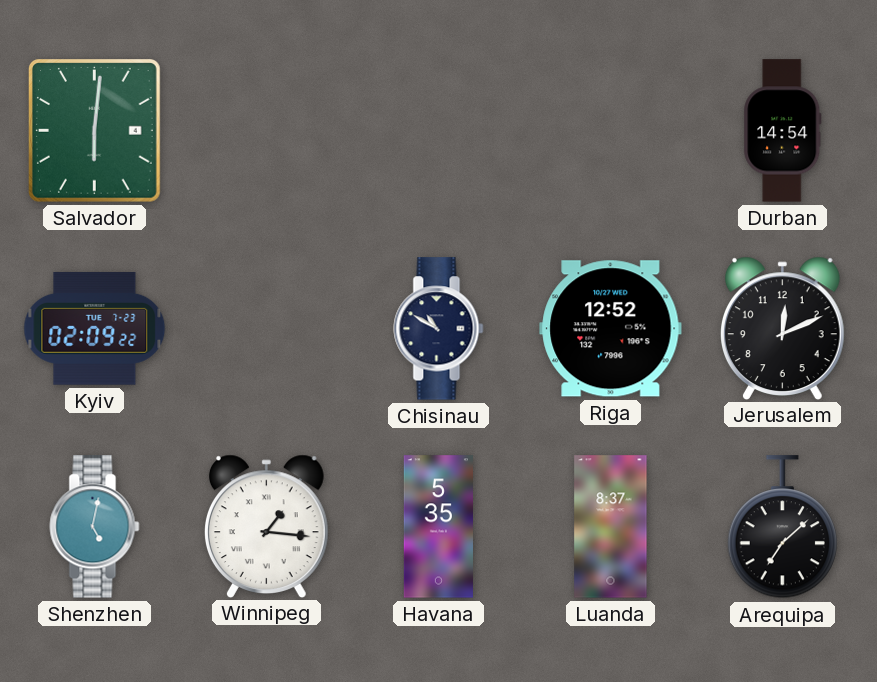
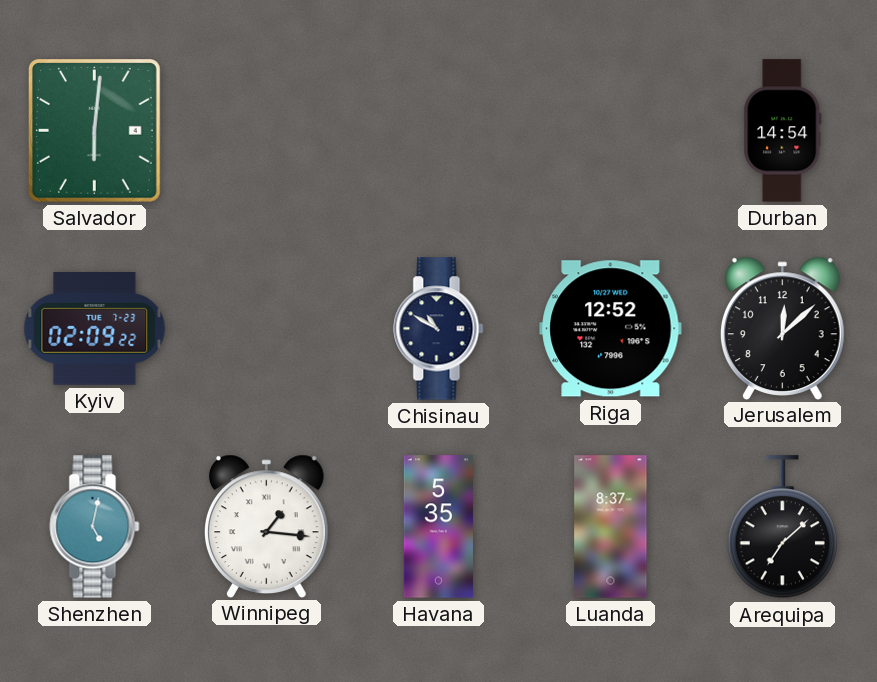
Jerusalem: 12:11 -> 12:08
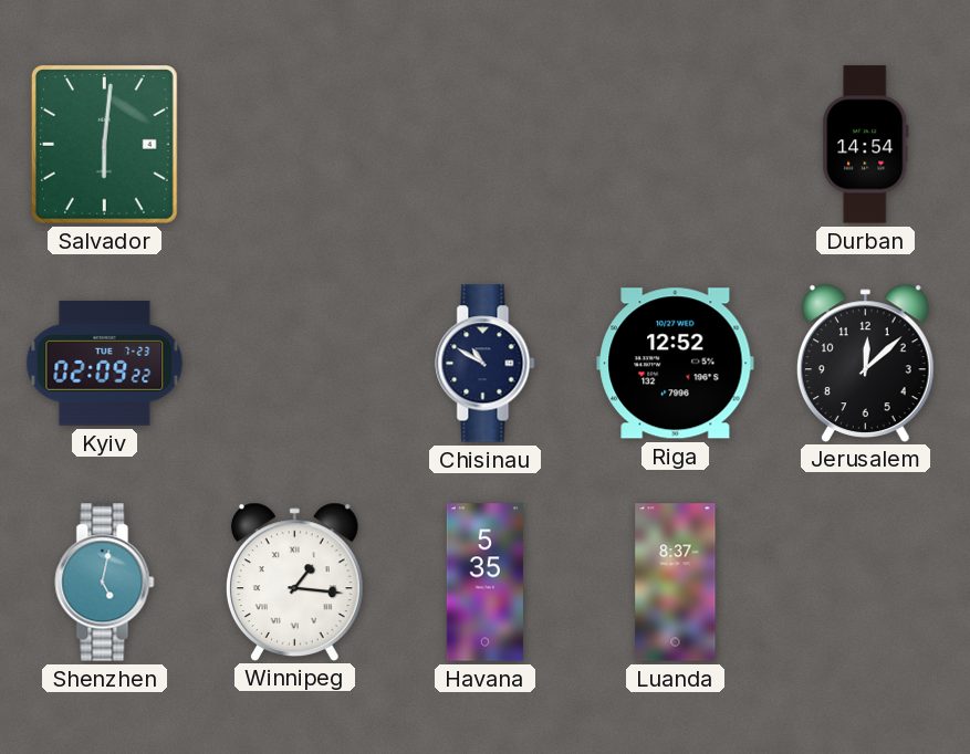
Arequipa: 7:08 -> none
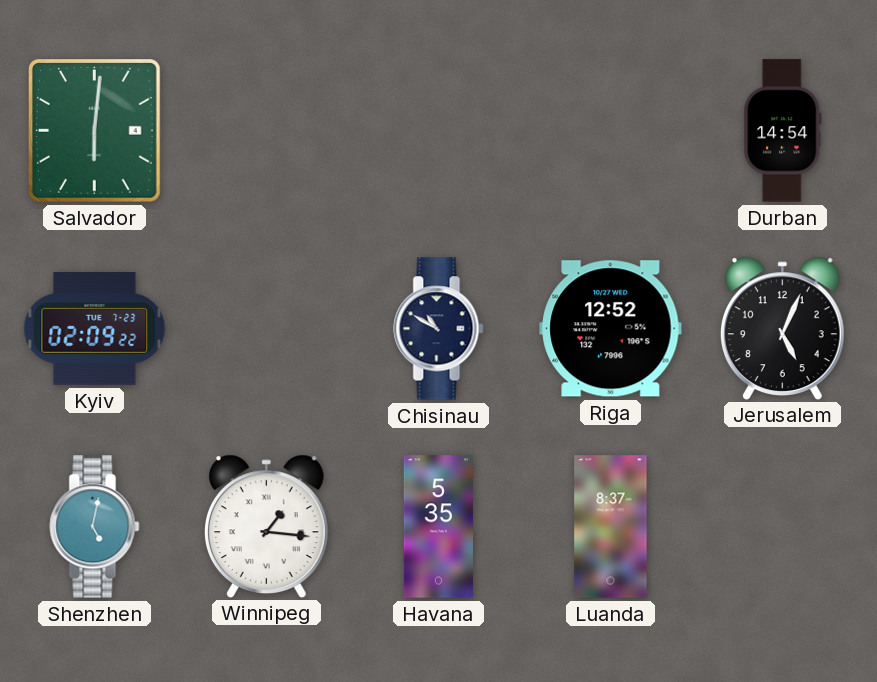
Jerusalem: 12:08 -> 5:04
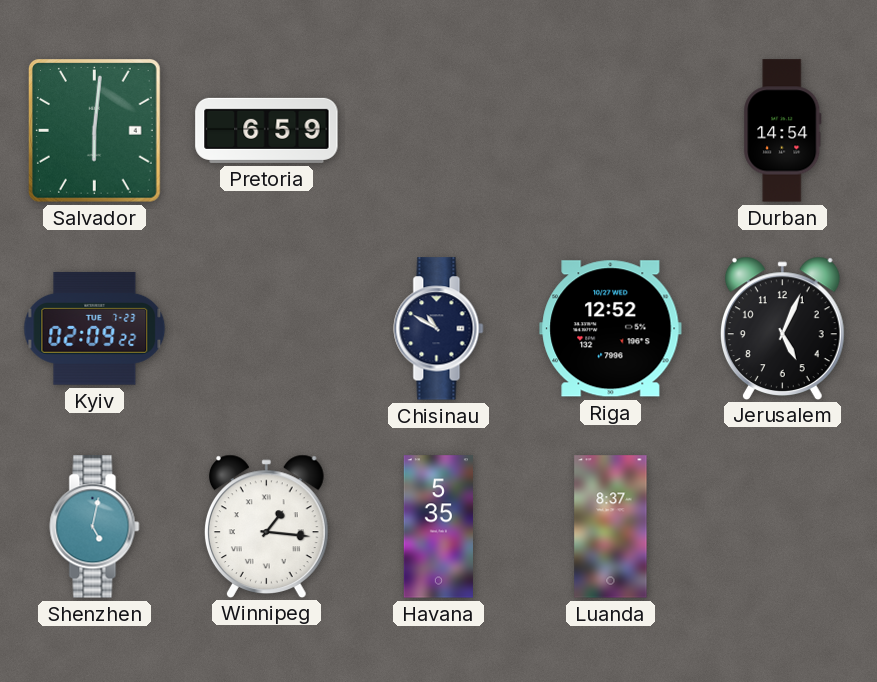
Pretoria: none -> 6:59
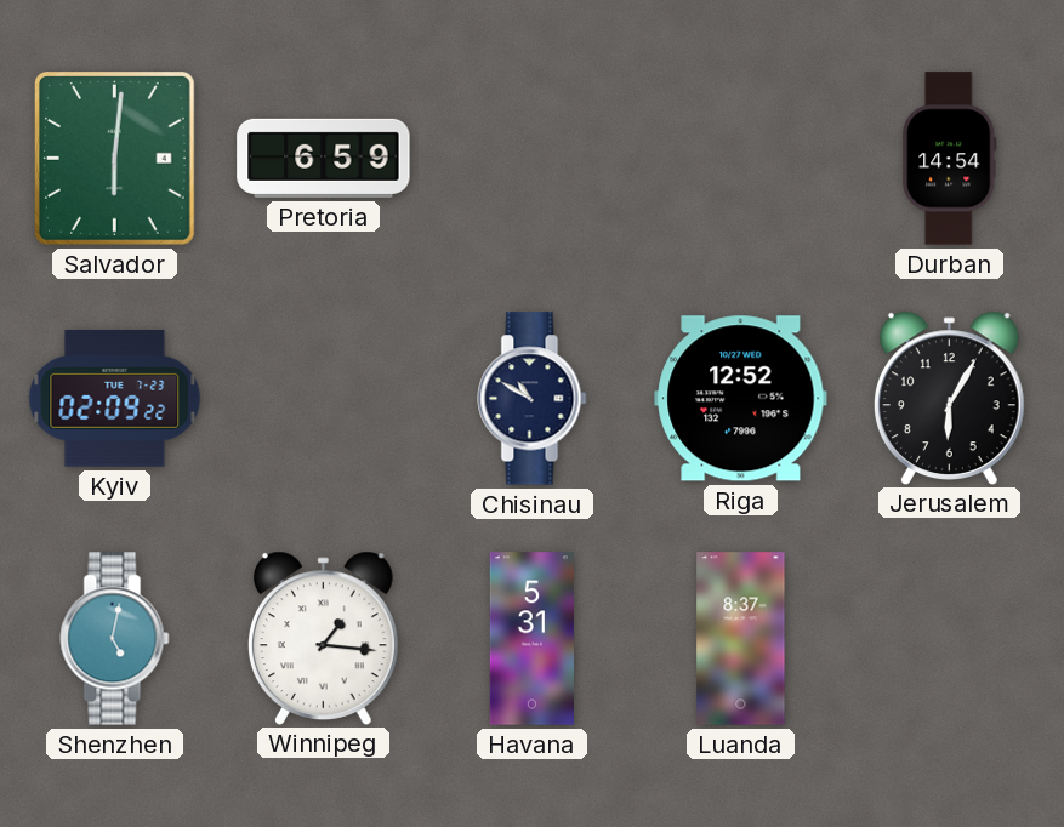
Jerusalem: 5:04 -> 6:05
Havana: 5:35 -> 5:31
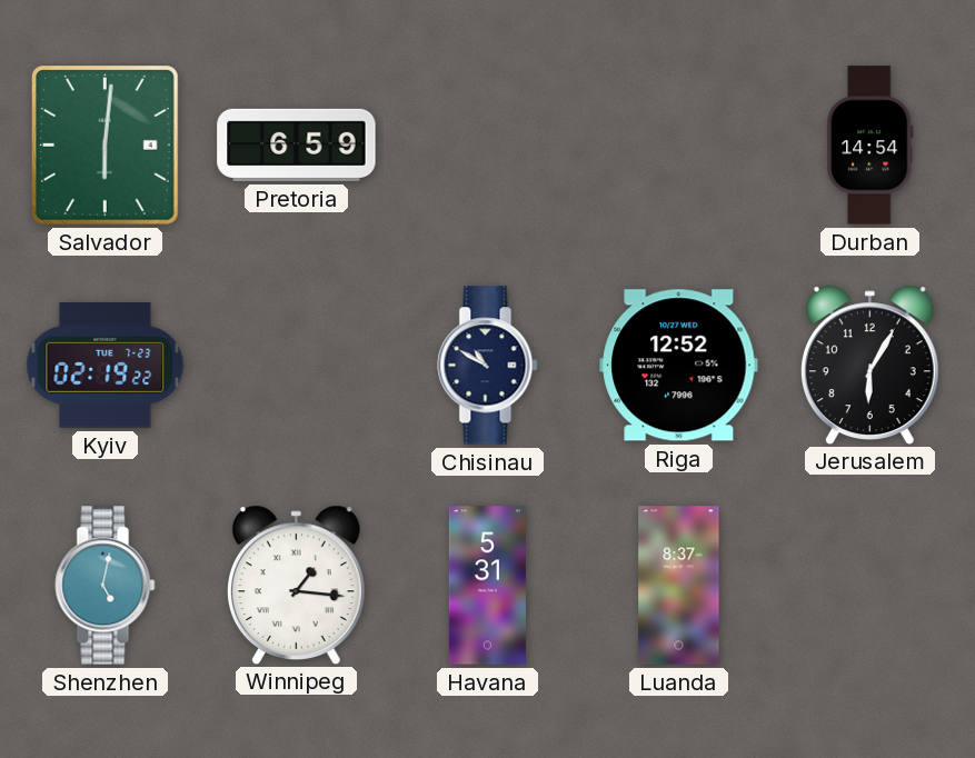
Kyiv: 02:09 -> 02:19
